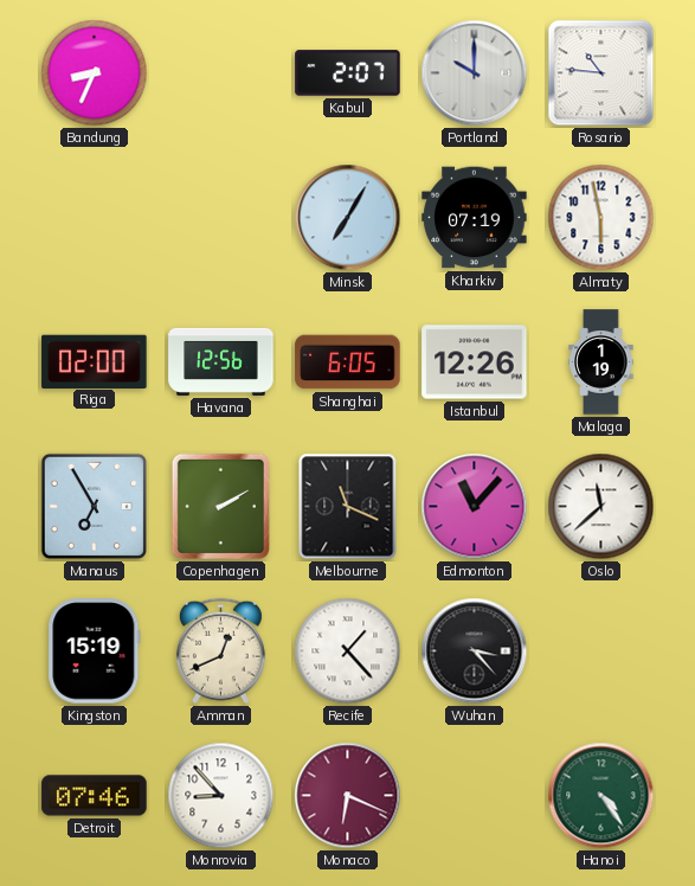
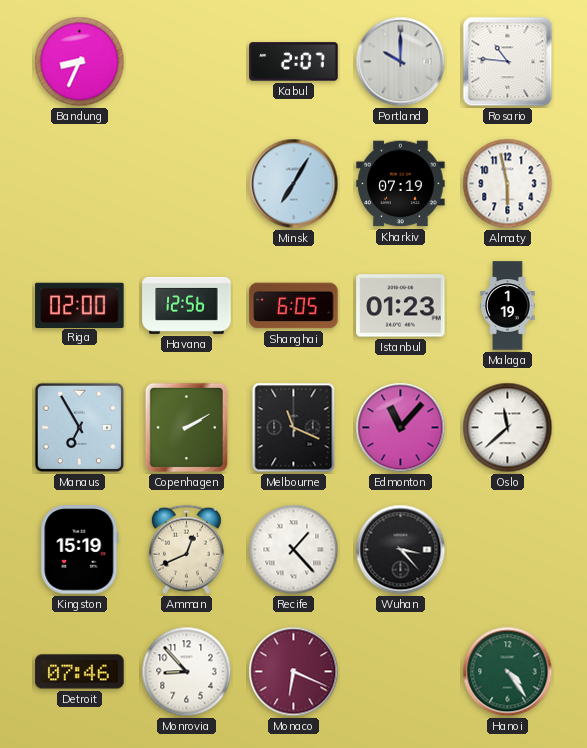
Istanbul: 12:26 -> 01:23
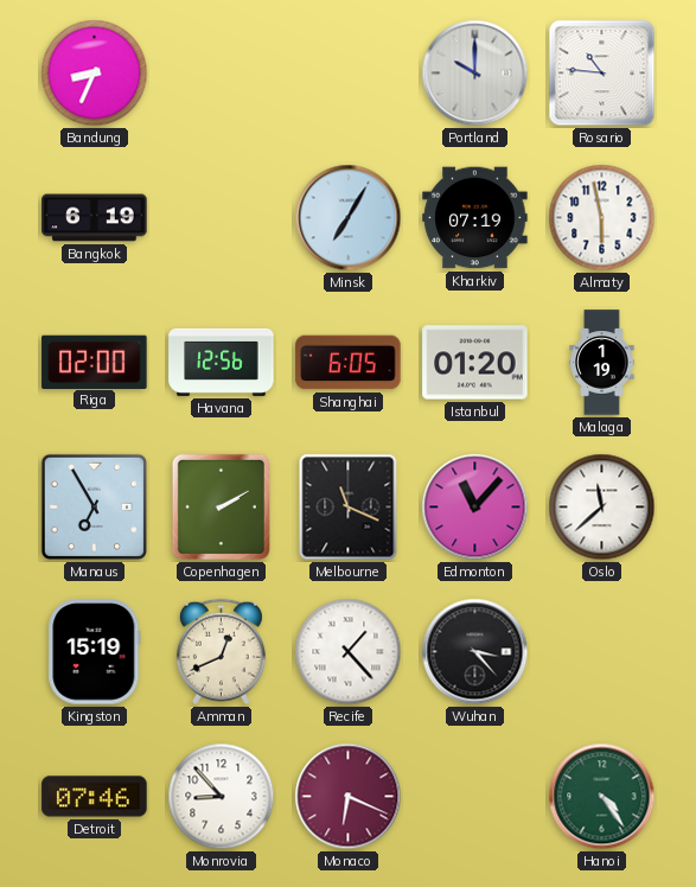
Kabul: 2:07 -> none
Bangkok: none -> 6:19
Istanbul: 01:23 -> 01:20
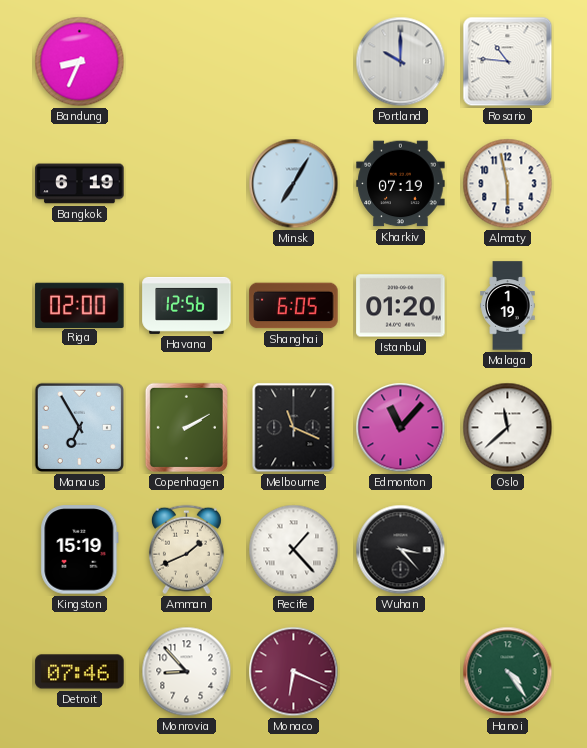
Amman: 12:41 -> 1:41
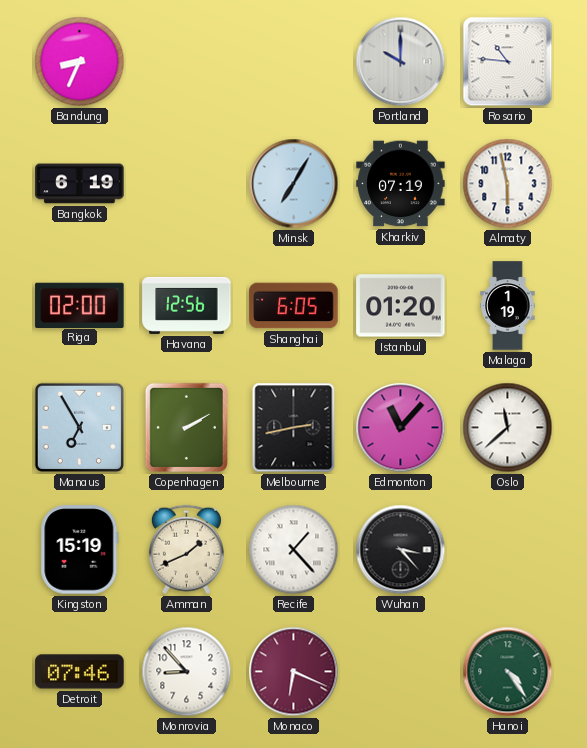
Melbourne: 11:19 -> 2:43
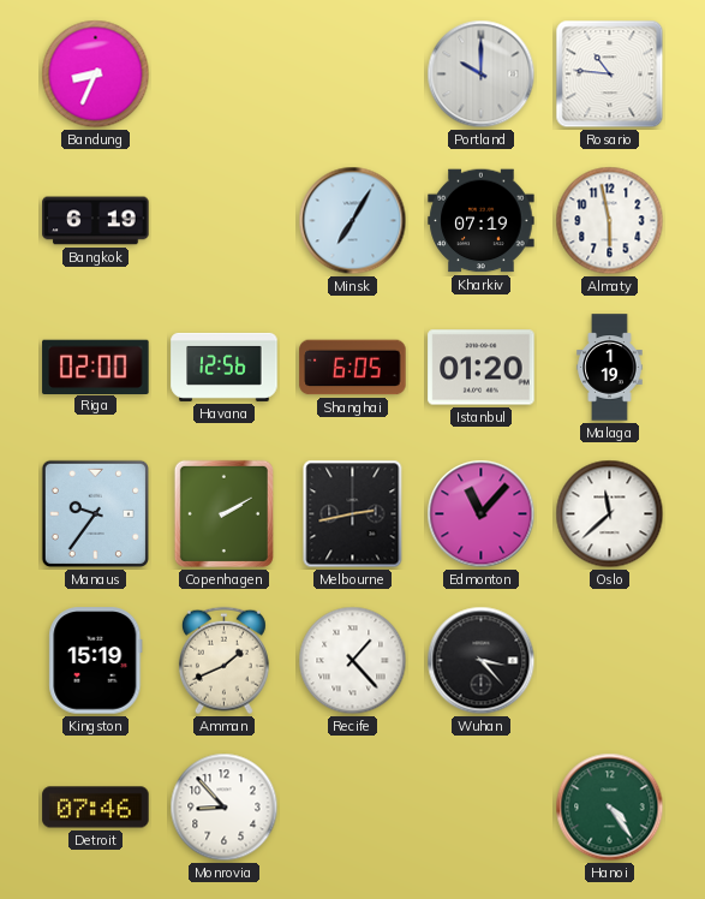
Manaus: 6:55 -> 9:36
Monaco: 6:19 -> none
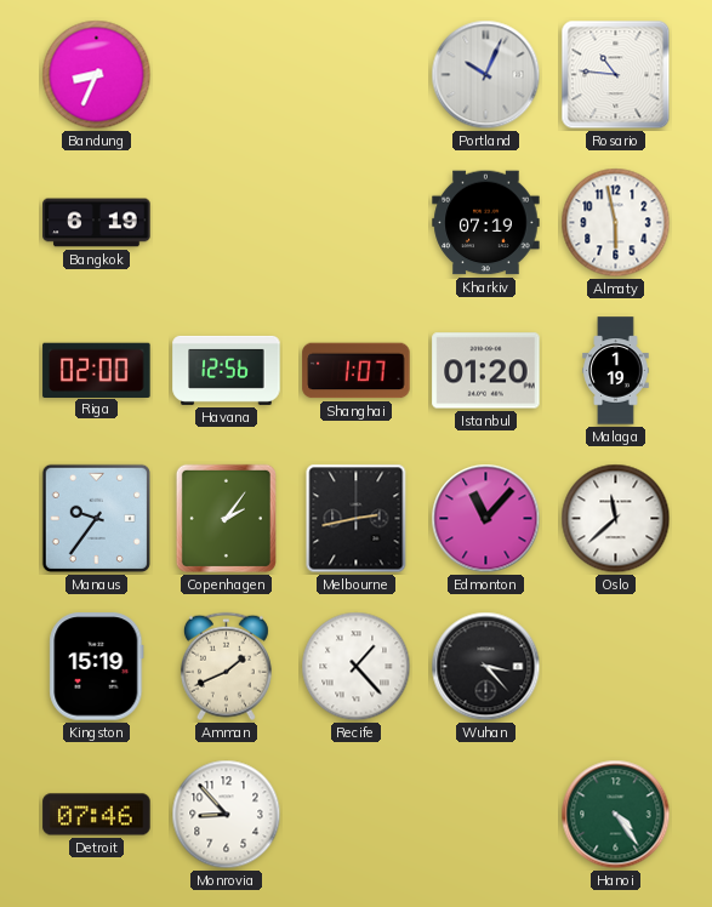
Portland: 10:00 -> 10:04
Minsk: 7:05 -> none
Shanghai: 6:05 -> 1:07
Copenhagen: 2:10 -> 2:06
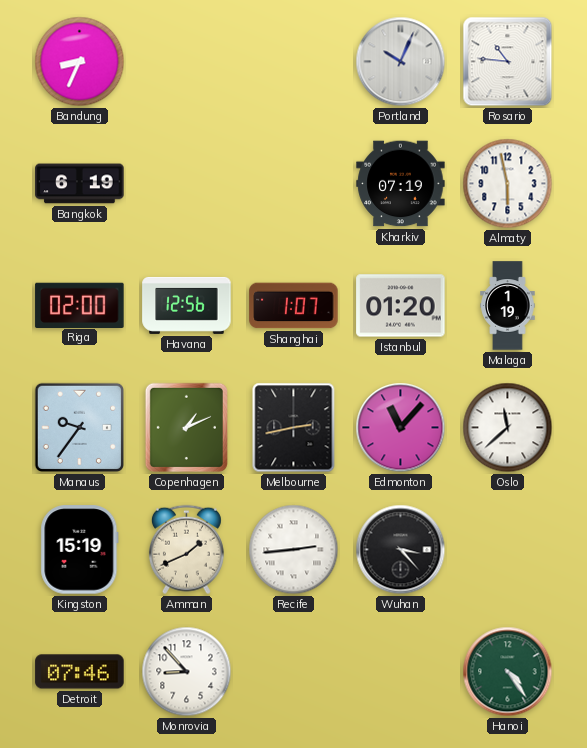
Copenhagen: 2:06 -> 1:11
Recife: 1:23 -> 2:44
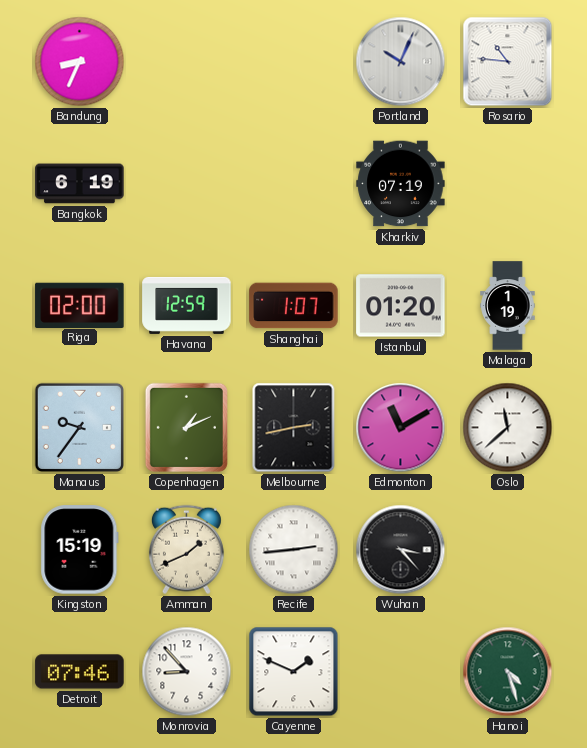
Almaty: 5:58 -> none
Havana: 12:56 -> 12:59
Edmonton: 11:07 -> 11:10
Cayenne: none -> 1:49
Hanoi: 4:24 -> 4:27
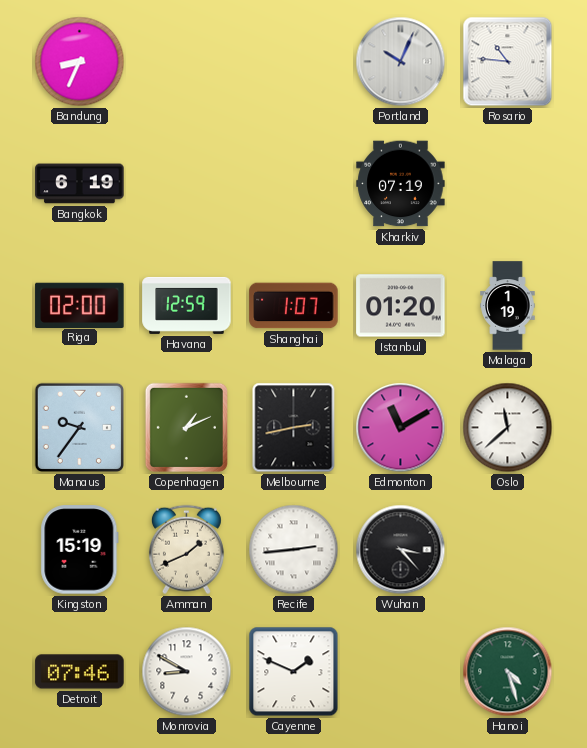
Monrovia: 8:53 -> 8:50
